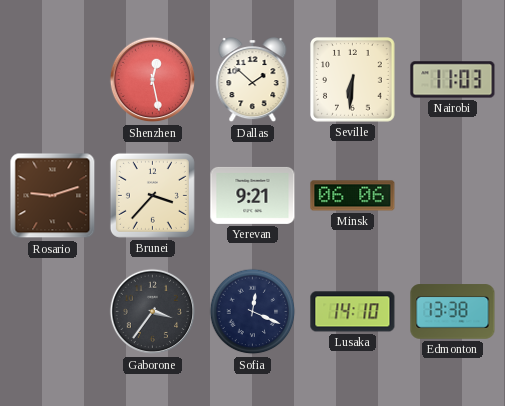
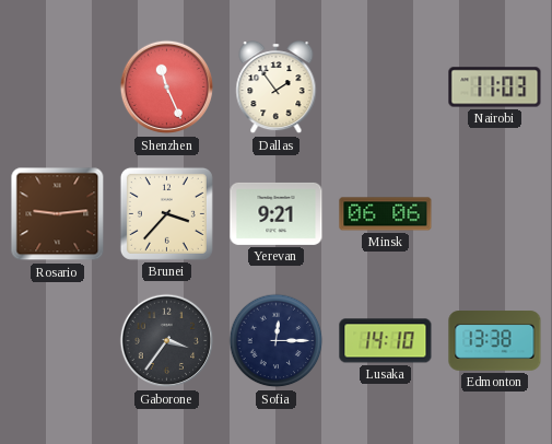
Shenzhen: 12:28 -> 11:26
Dallas: 1:52 -> 1:54
Seville: 6:31 -> none
Rosario: 9:12 -> 9:14
Sofia: 12:19 -> 12:15
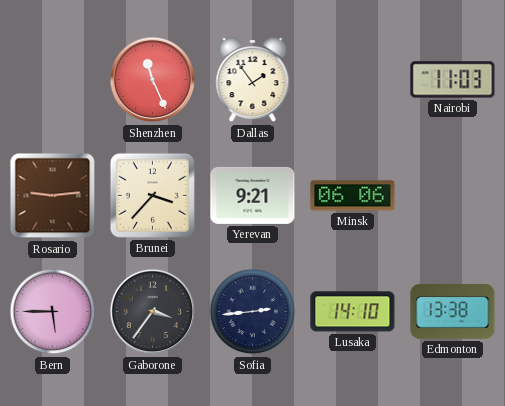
Bern: none -> 5:45
Sofia: 12:15 -> 2:44
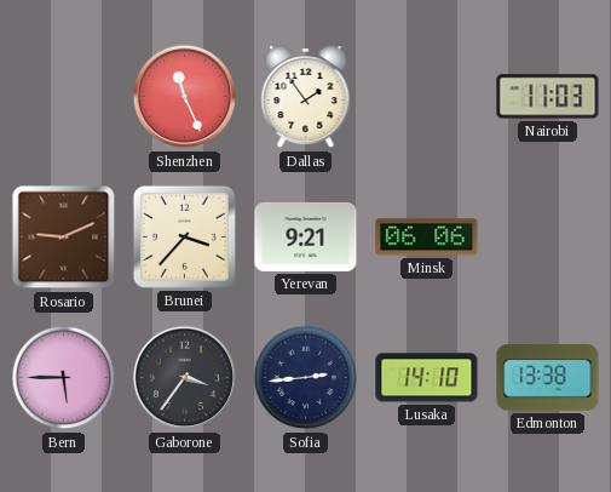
Rosario: 9:14 -> 9:11
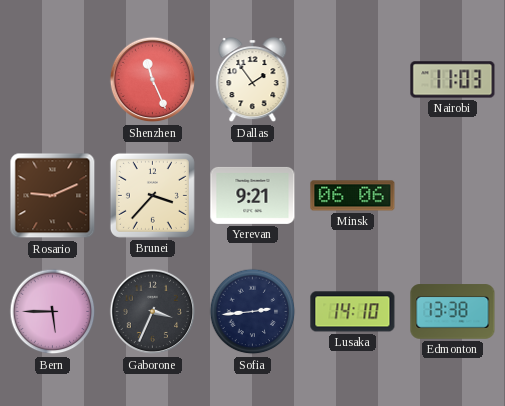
Gaborone: 3:36 -> 3:34
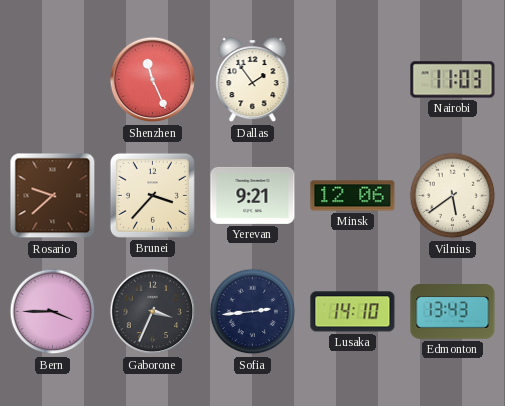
Rosario: 9:11 -> 9:38
Minsk: 06:06 -> 12:06
Vilnius: none -> 5:39
Bern: 5:45 -> 3:45
Edmonton: 13:38 -> 13:43
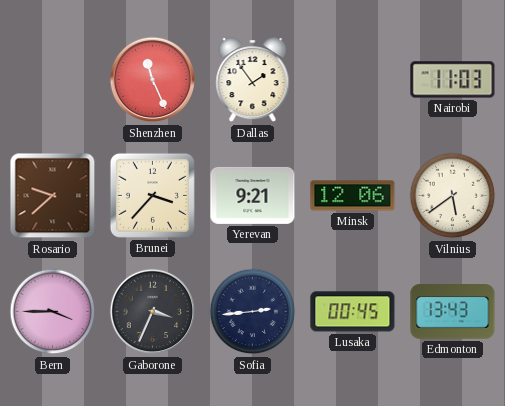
Lusaka: 14:10 -> 00:45
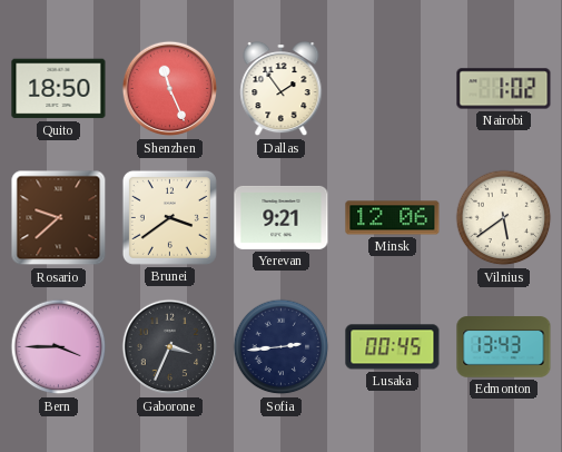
Quito: none -> 18:50
Nairobi: 11:03 -> 1:02
Brunei: 3:37 -> 3:39
